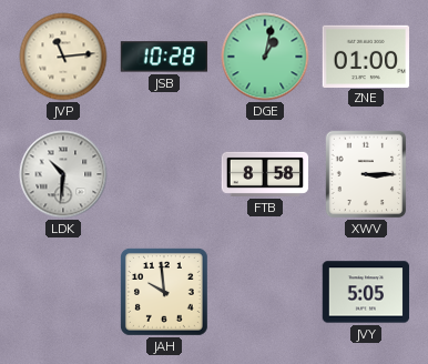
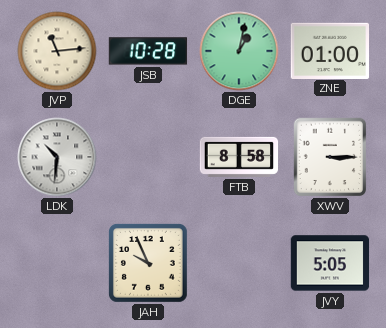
JAH: 9:59 -> 9:56
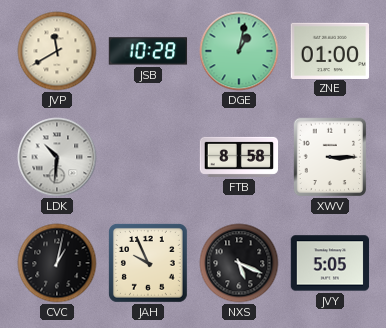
JVP: 11:14 -> 11:40
CVC: none -> 1:02
NXS: none -> 5:19
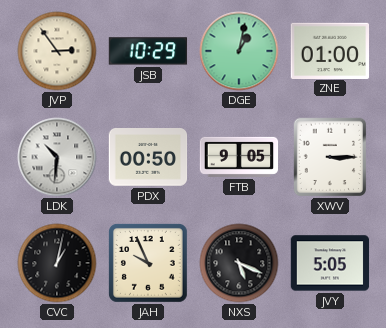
JVP: 11:40 -> 2:54
JSB: 10:28 -> 10:29
PDX: none -> 00:50
FTB: 8:58 -> 9:05
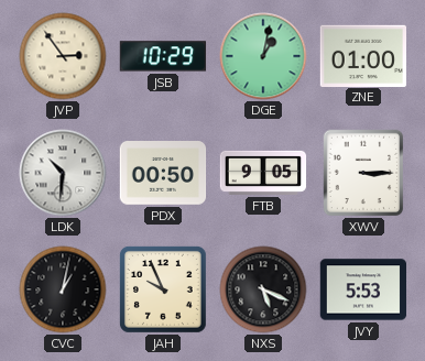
JVY: 5:05 -> 5:53
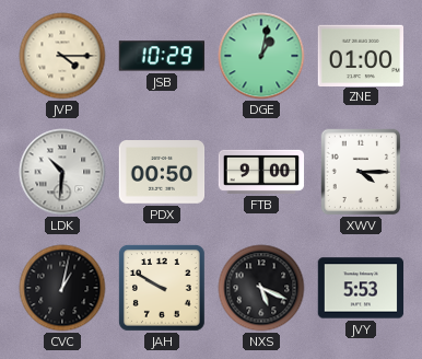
JVP: 2:54 -> 4:15
FTB: 9:05 -> 9:00
XWV: 3:15 -> 4:15
JAH: 9:56 -> 9:50
